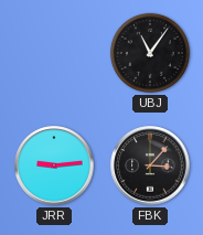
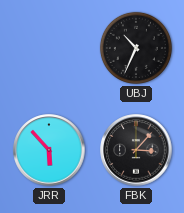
UBJ: 11:06 -> 10:34
JRR: 9:14 -> 5:53
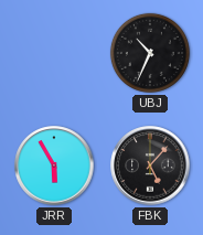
JRR: 5:53 -> 5:55
FBK: 3:07 -> 5:07
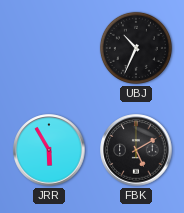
FBK: 5:07 -> 5:10
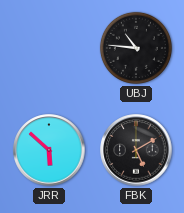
UBJ: 10:34 -> 10:46
JRR: 5:55 -> 5:52
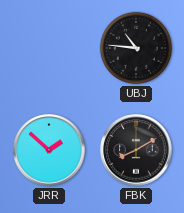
JRR: 5:52 -> 1:52
FBK: 5:10 -> 8:10
